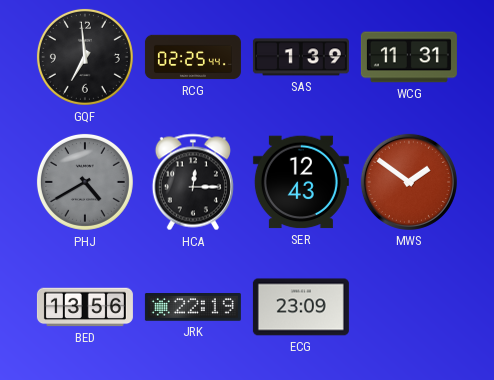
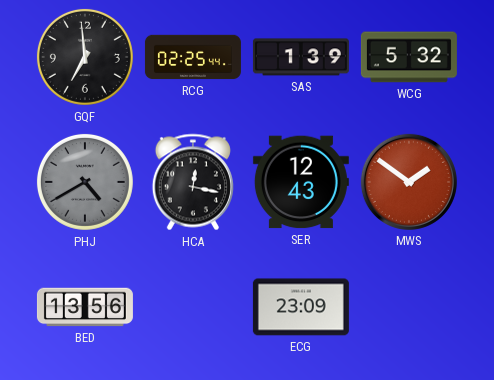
WCG: 11:31 -> 5:32
HCA: 12:15 -> 12:17
JRK: 22:19 -> none
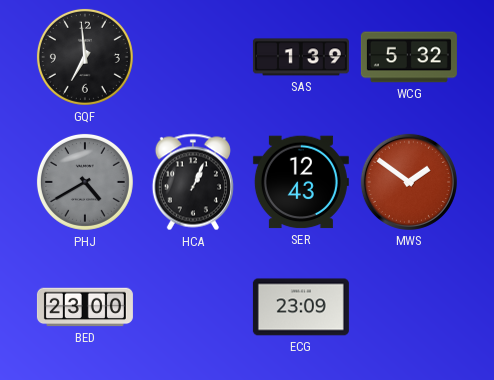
RCG: 02:25 -> none
HCA: 12:17 -> 1:04
BED: 13:56 -> 23:00
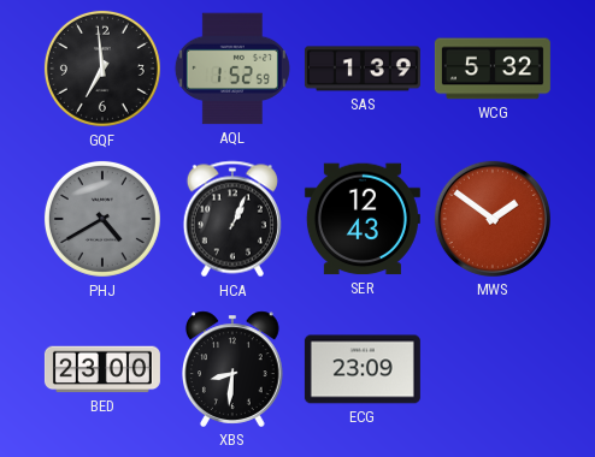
AQL: none -> 1:52
XBS: none -> 8:31
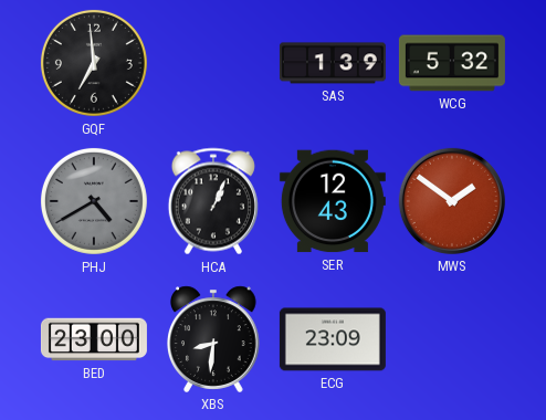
AQL: 1:52 -> none
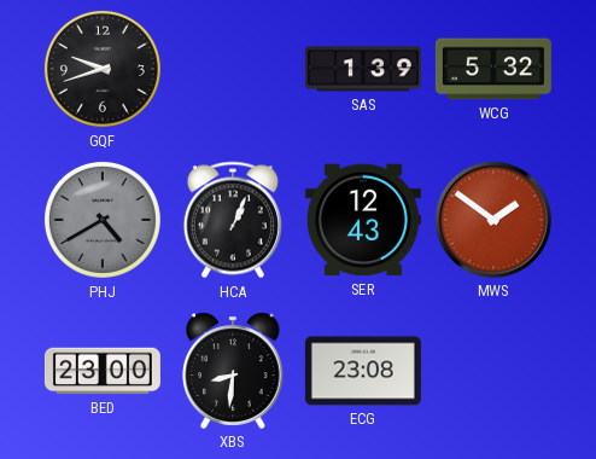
GQF: 6:59 -> 9:42
ECG: 23:09 -> 23:08
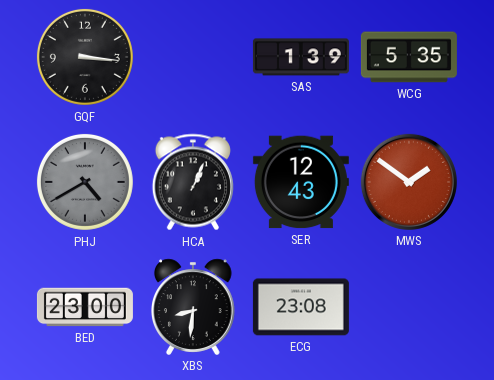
GQF: 9:42 -> 3:16
WCG: 5:32 -> 5:35
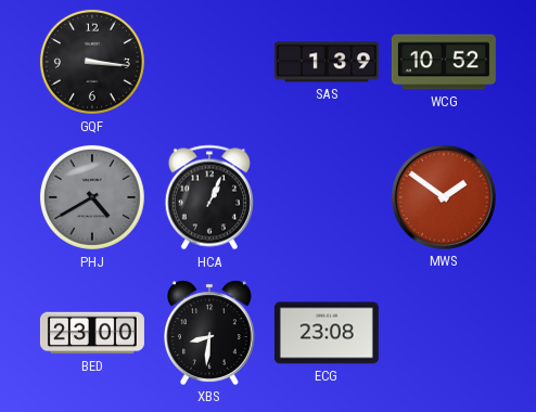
WCG: 5:35 -> 10:52
SER: 12:43 -> none
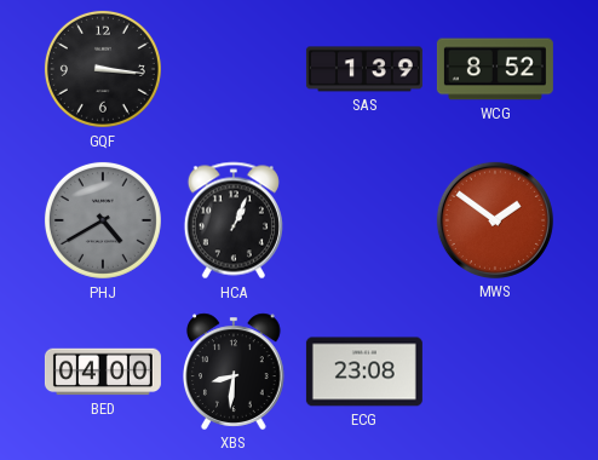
WCG: 10:52 -> 8:52
BED: 23:00 -> 04:00
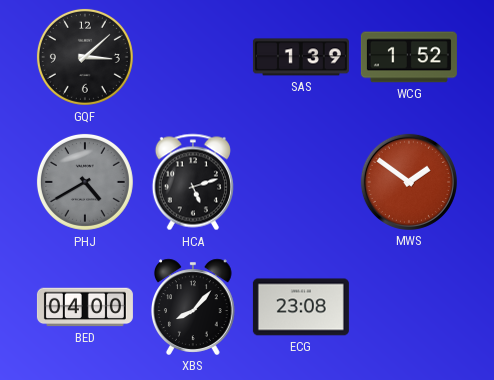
GQF: 3:16 -> 3:08
WCG: 8:52 -> 1:52
HCA: 1:04 -> 5:12
XBS: 8:31 -> 8:07
